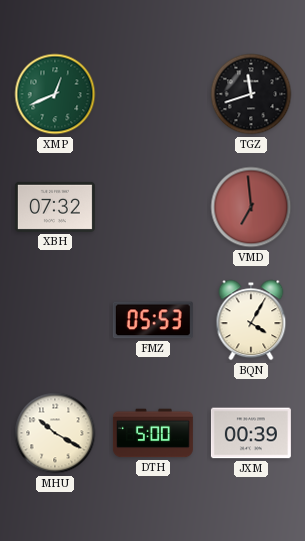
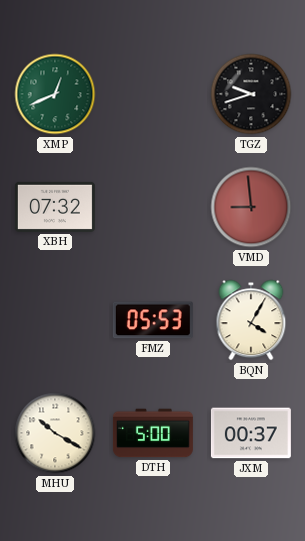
TGZ: 11:42 -> 9:42
VMD: 6:59 -> 8:59
JXM: 00:39 -> 00:37
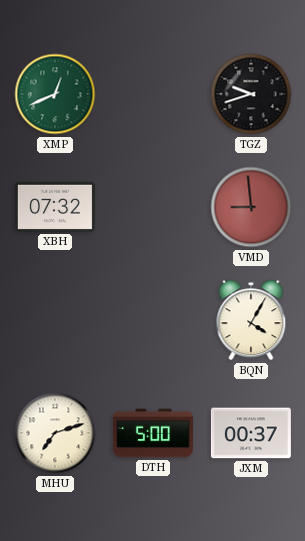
FMZ: 05:53 -> none
MHU: 10:20 -> 7:12
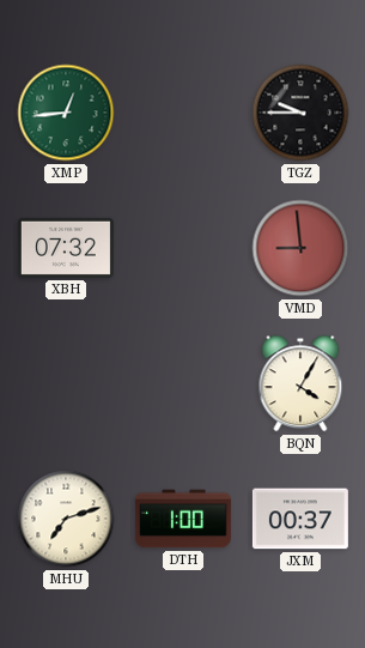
XMP: 12:41 -> 12:44
TGZ: 9:42 -> 9:45
DTH: 5:00 -> 1:00
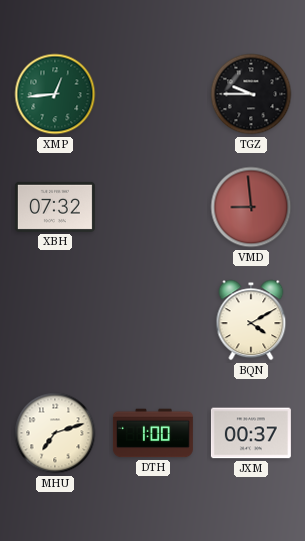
BQN: 4:05 -> 4:10
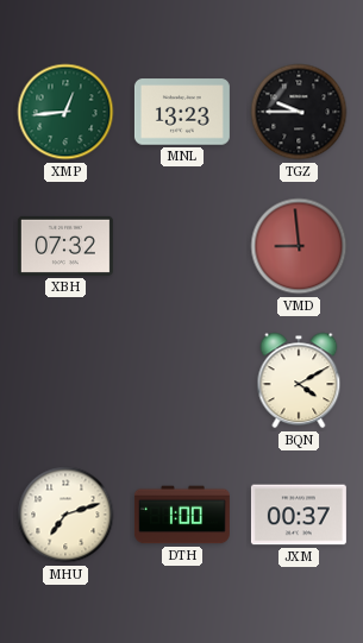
MNL: none -> 13:23
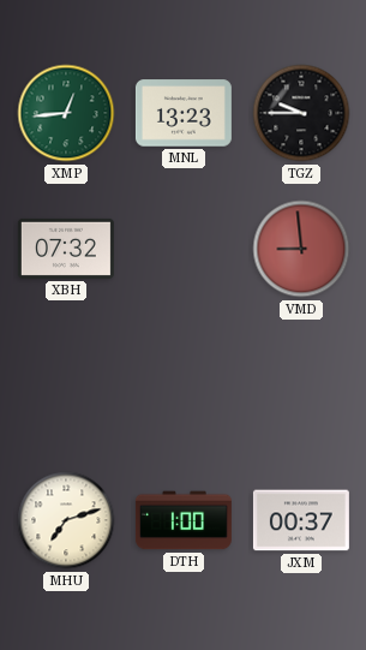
BQN: 4:10 -> none
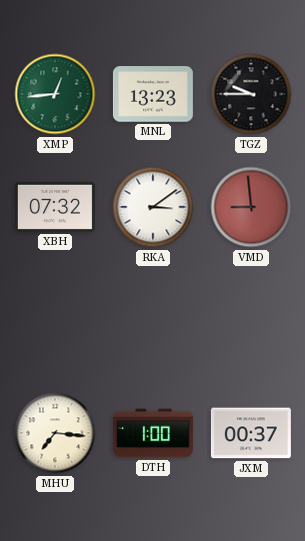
RKA: none -> 3:09
MHU: 7:12 -> 7:16
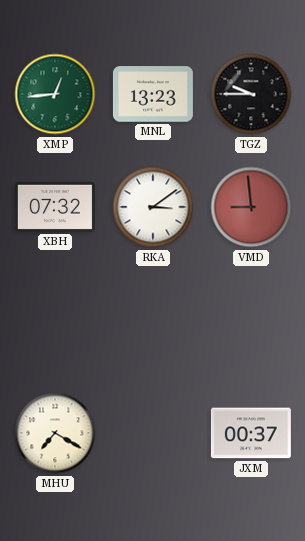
MHU: 7:16 -> 7:20
DTH: 1:00 -> none
